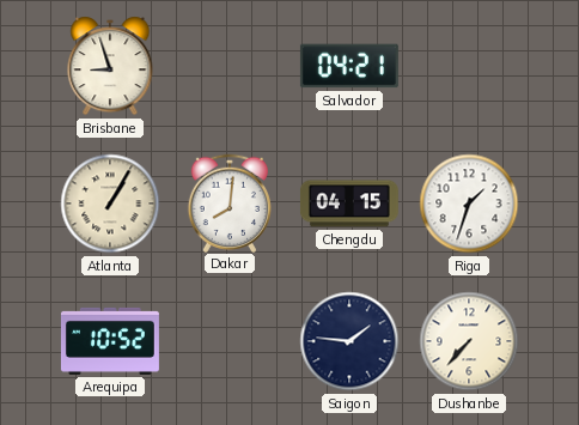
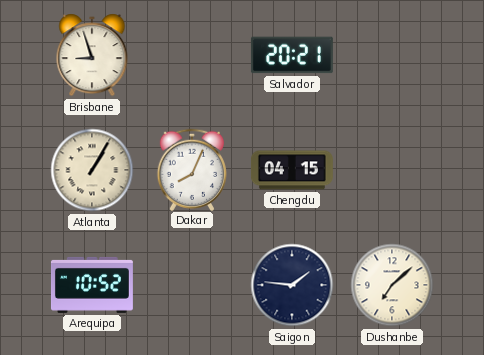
Salvador: 04:21 -> 20:21
Dakar: 8:01 -> 8:04
Riga: 1:33 -> none
Dushanbe: 7:37 -> 7:08
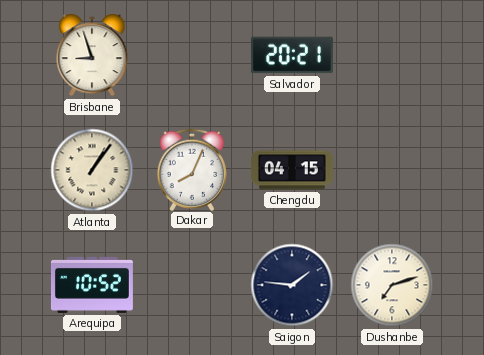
Atlanta: 1:05 -> 1:06
Dushanbe: 7:08 -> 7:12
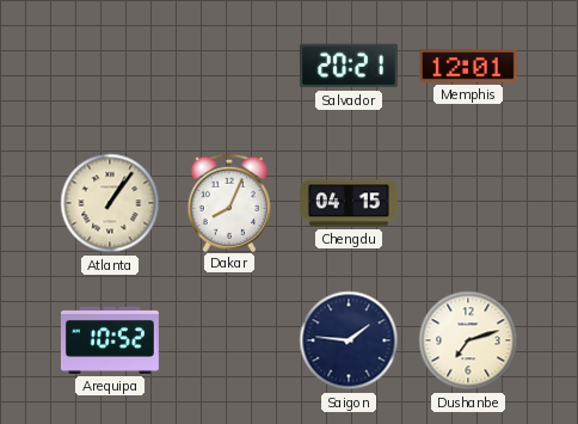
Brisbane: 8:57 -> none
Memphis: none -> 12:01
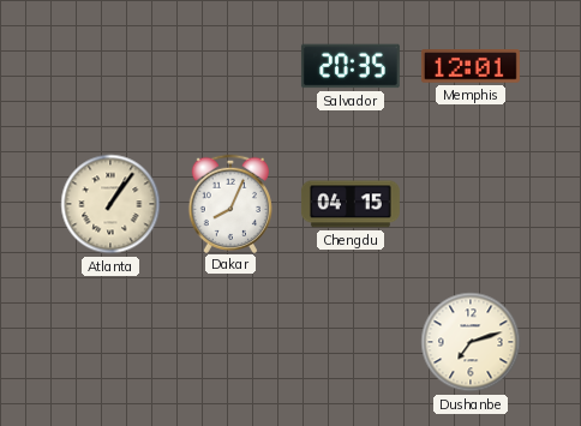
Salvador: 20:21 -> 20:35
Arequipa: 10:52 -> none
Saigon: 1:46 -> none
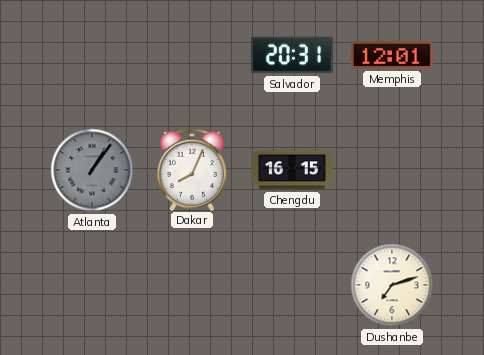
Salvador: 20:35 -> 20:31
Atlanta dial: cream -> grey
Chengdu: 04:15 -> 16:15
